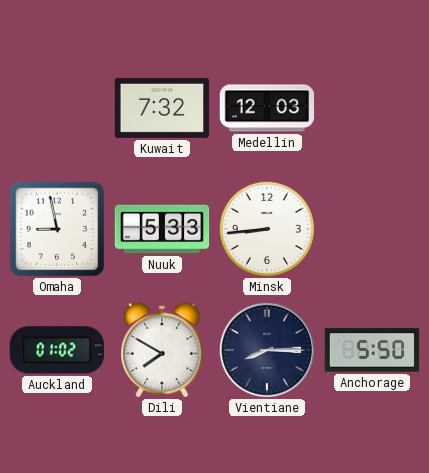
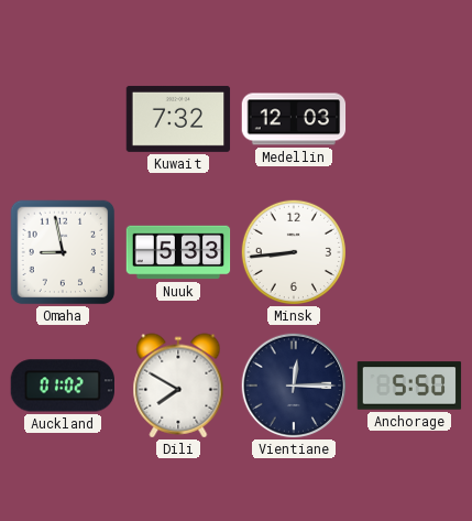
Vientiane: 8:15 -> 12:15
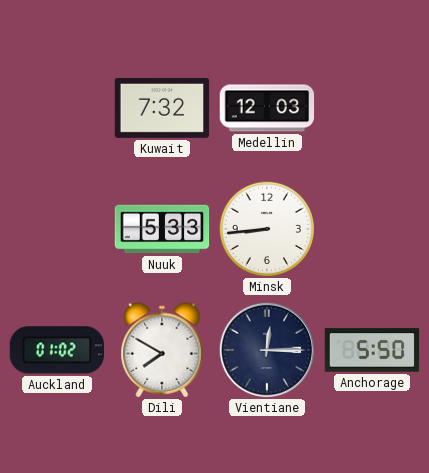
Omaha: 8:58 -> none
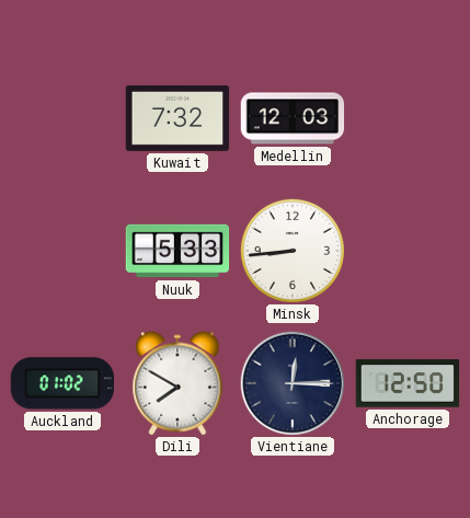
Anchorage: 5:50 -> 12:50
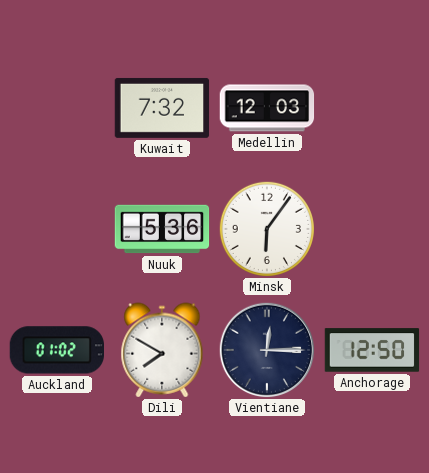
Nuuk: 5:33 -> 5:36
Minsk: 8:44 -> 6:06
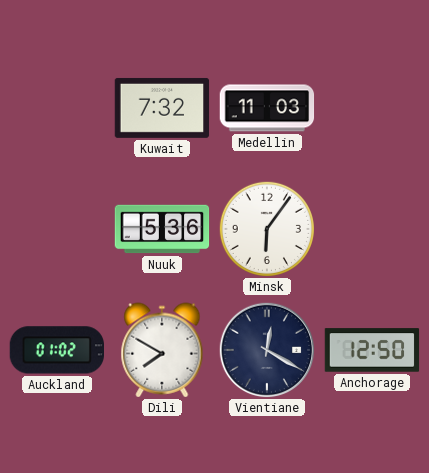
Medellin: 12:03 -> 11:03
Vientiane: 12:15 -> 12:20
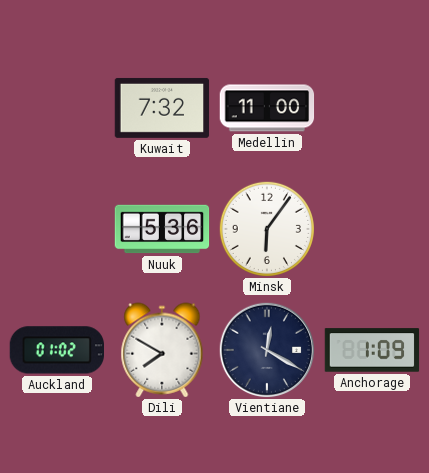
Medellin: 11:03 -> 11:00
Anchorage: 12:50 -> 1:09
